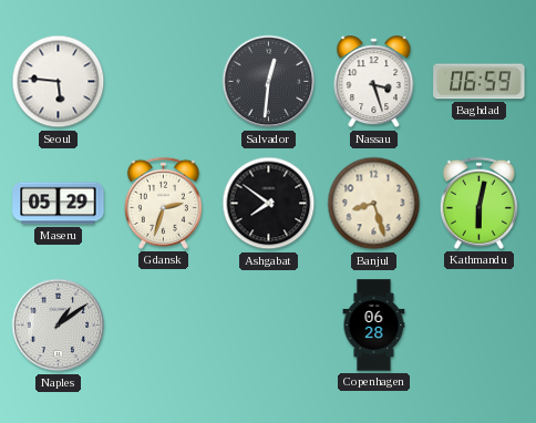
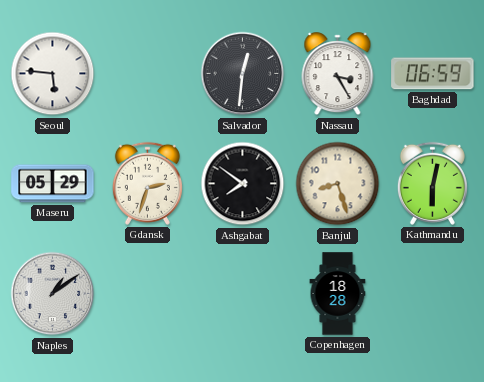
Nassau: 3:27 -> 3:25
Copenhagen: 06:28 -> 18:28
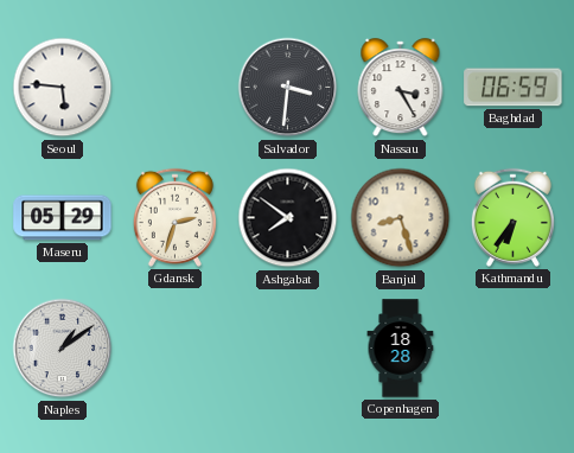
Salvador: 12:31 -> 3:31
Kathmandu: 6:02 -> 6:36
